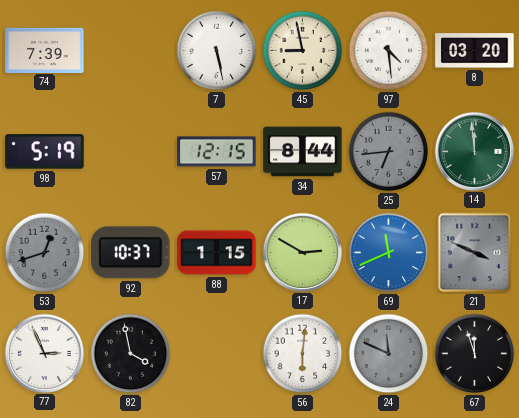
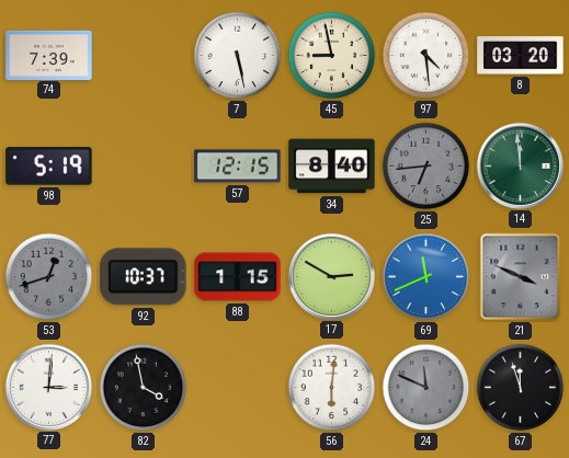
34: 8:44 -> 8:40
77: 2:56 -> 3:01
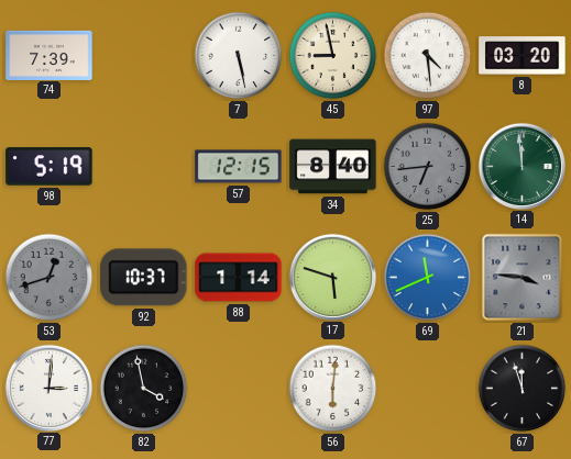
88: 1:15 -> 1:14
17: 2:50 -> 5:48
21: 3:49 -> 3:46
24: 11:49 -> none
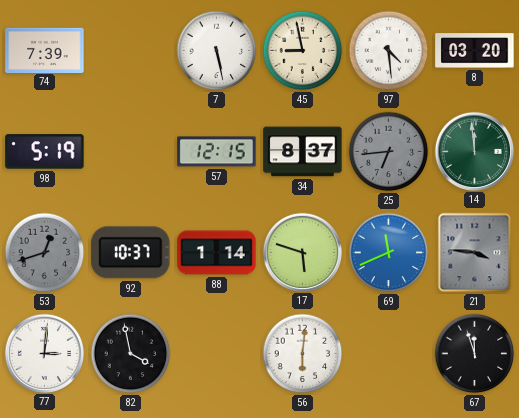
34: 8:40 -> 8:37
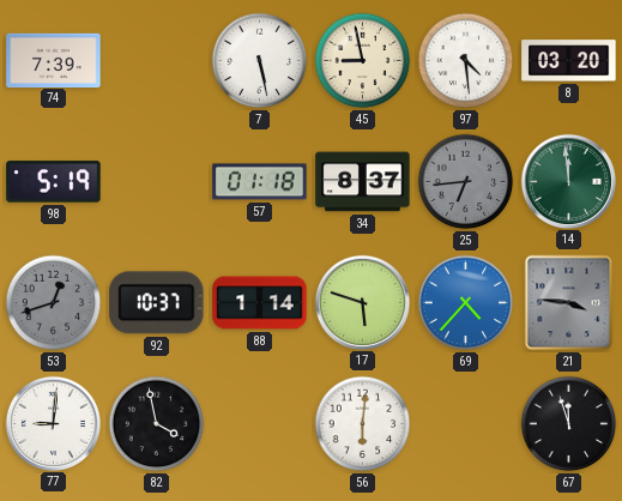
57: 12:15 -> 01:18
69: 11:41 -> 4:37
77: 3:01 -> 9:01
